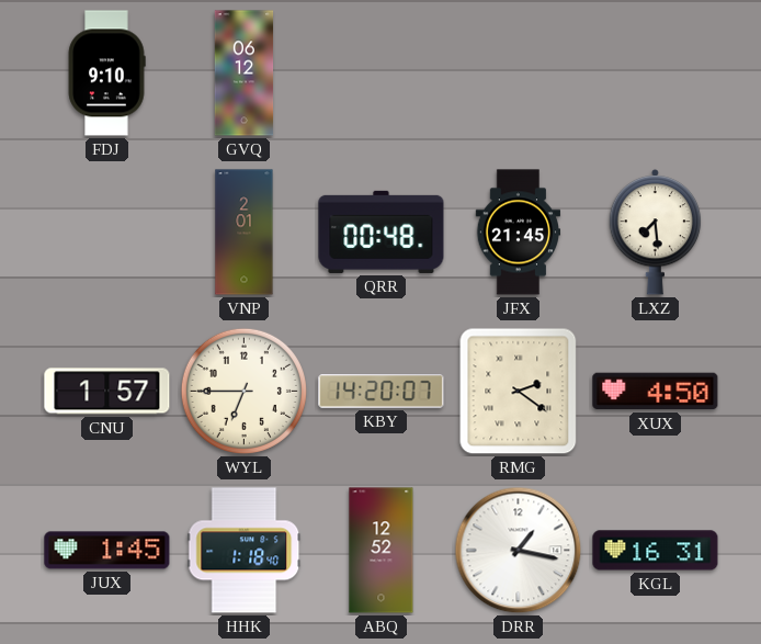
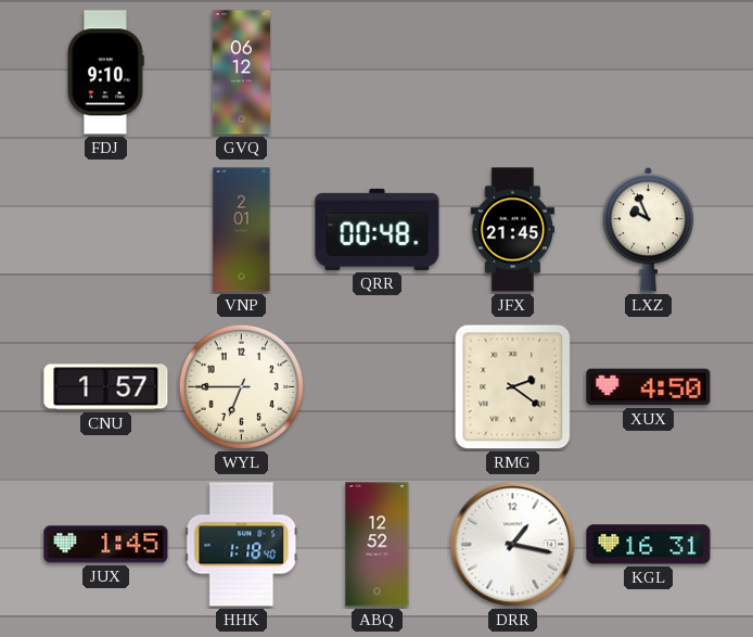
LXZ: 7:29 -> 9:56
KBY: 14:20 -> none
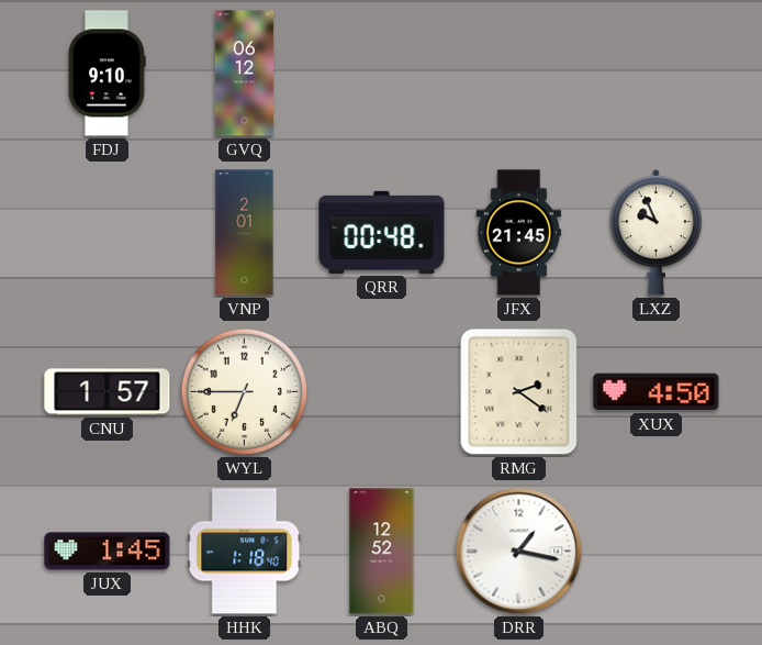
KGL: 16:31 -> none
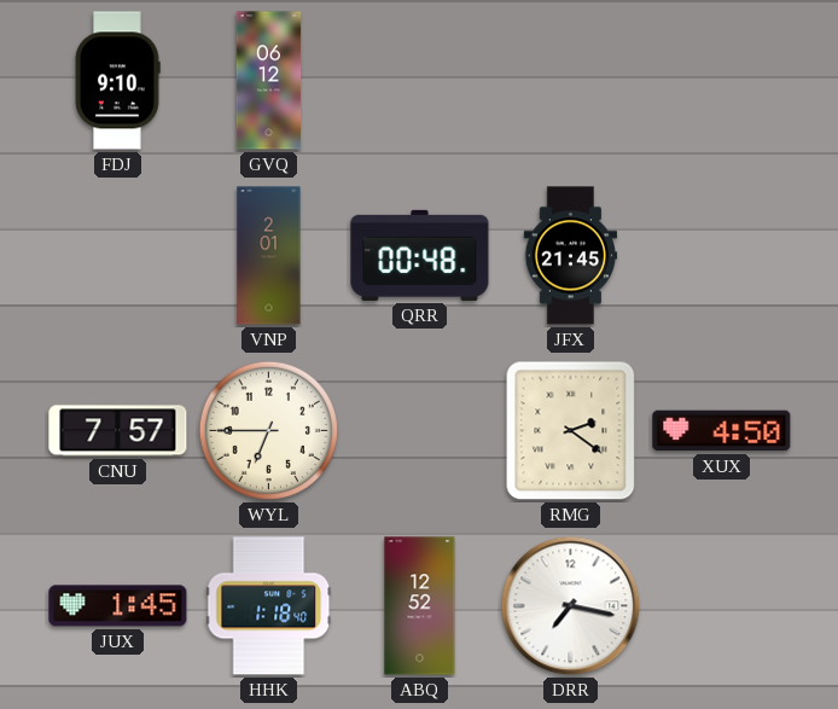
LXZ: 9:56 -> none
CNU: 1:57 -> 7:57
DRR: 1:17 -> 7:17
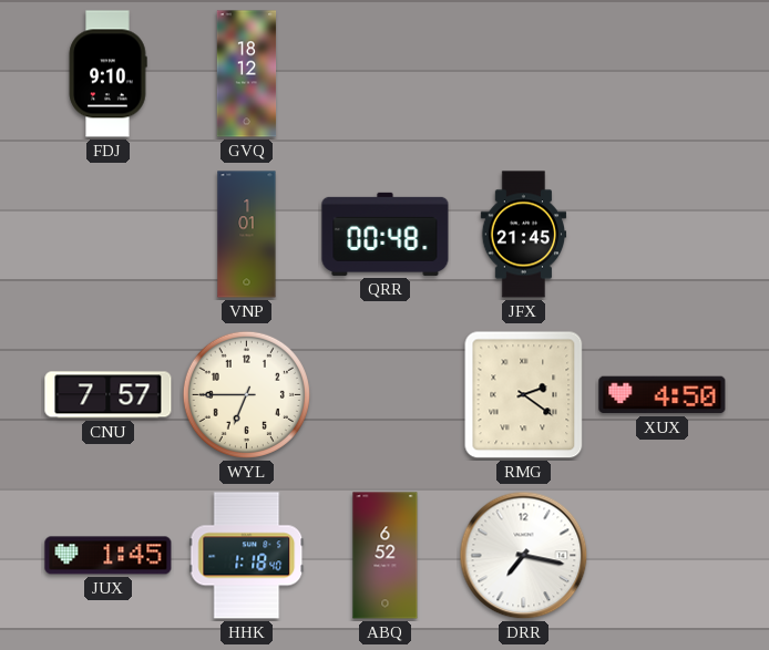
GVQ: 06:12 -> 18:12
VNP: 2:01 -> 1:01
ABQ: 12:52 -> 6:52
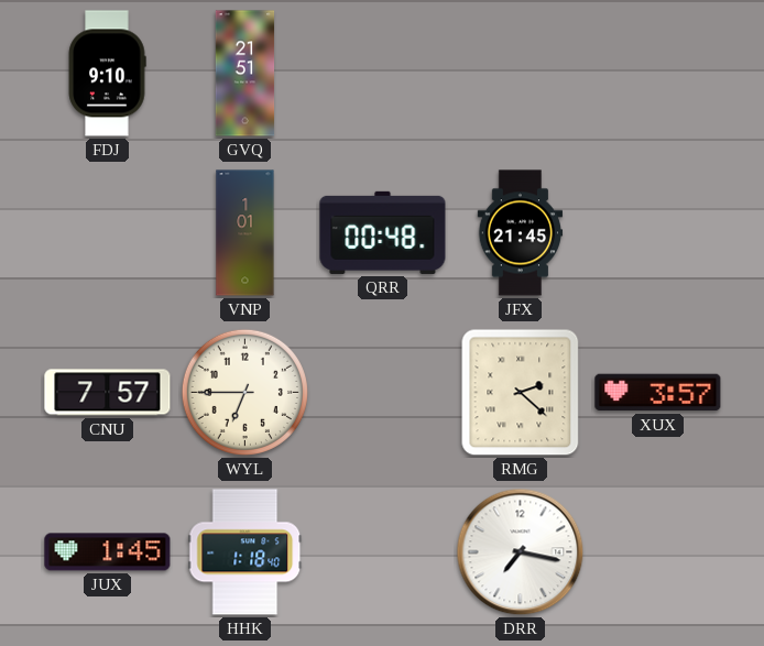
GVQ: 18:12 -> 21:51
RMG: 2:21 -> 2:22
XUX: 4:50 -> 3:57
ABQ: 6:52 -> none
